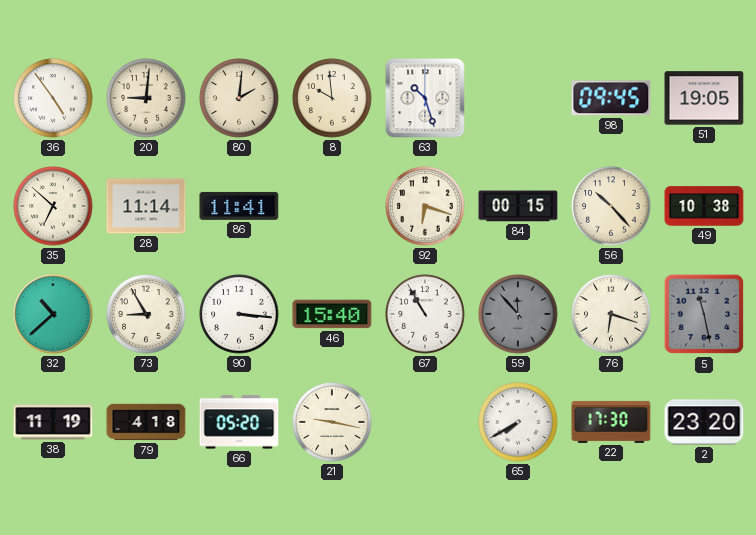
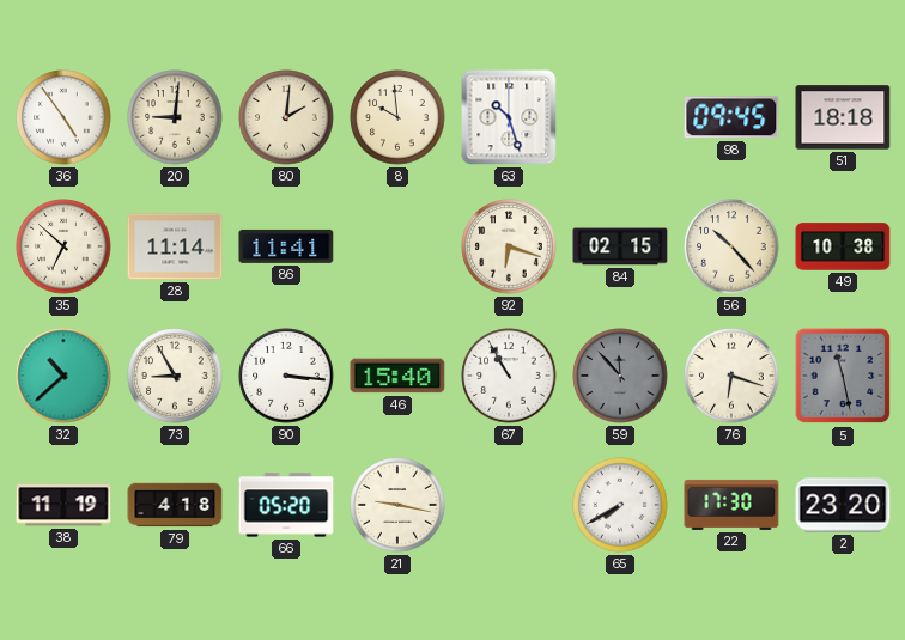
51: 19:05 -> 18:18
84: 00:15 -> 02:15
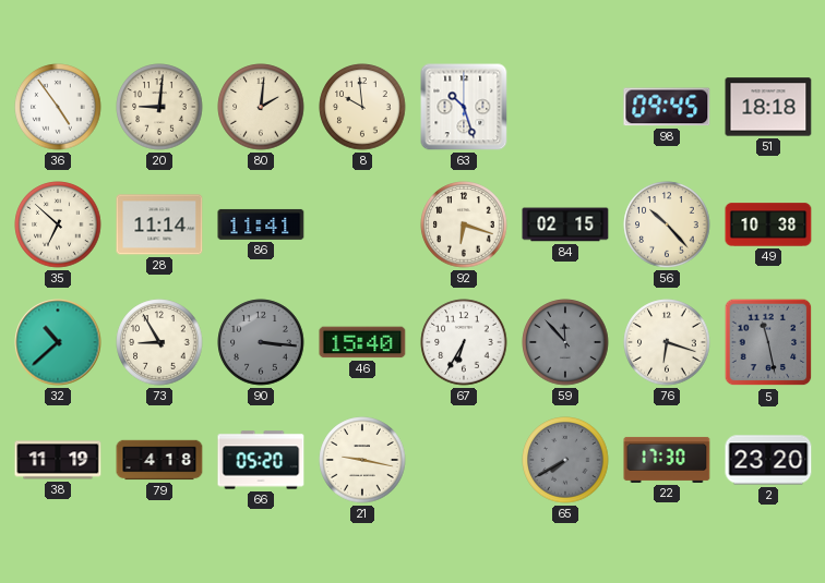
90 dial: white -> grey
67: 10:55 -> 6:35
65 dial: white -> grey
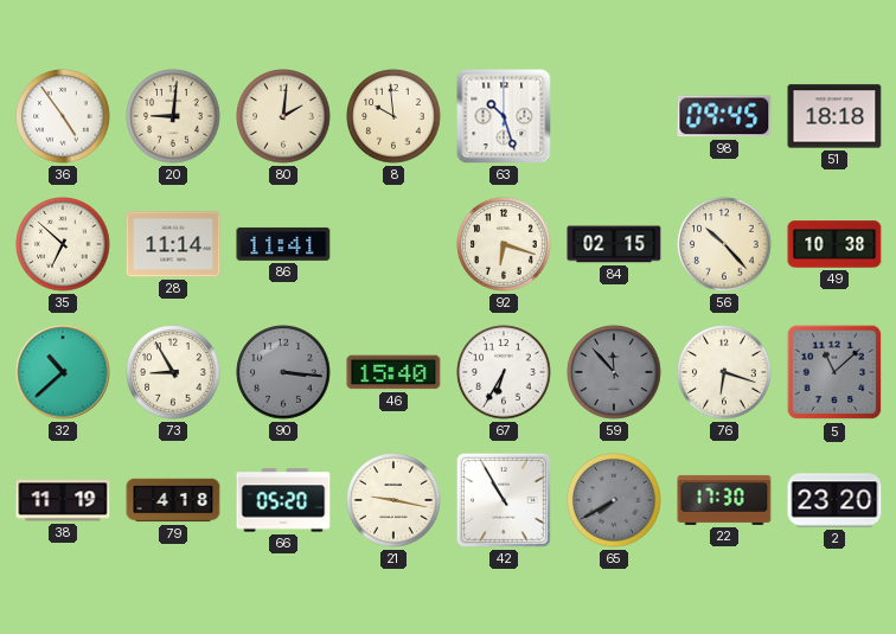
5: 11:28 -> 11:08
42: none -> 10:55
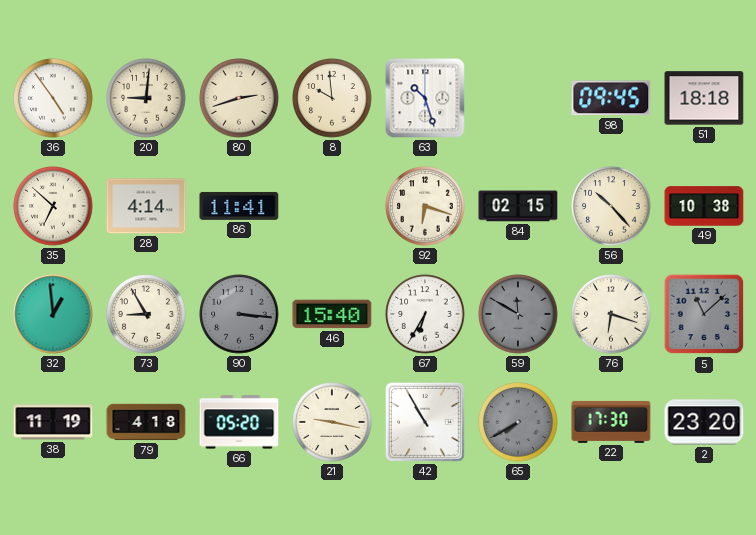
80: 2:01 -> 2:42
28: 11:14 -> 4:14
32: 10:38 -> 12:59
59: 11:53 -> 11:50
